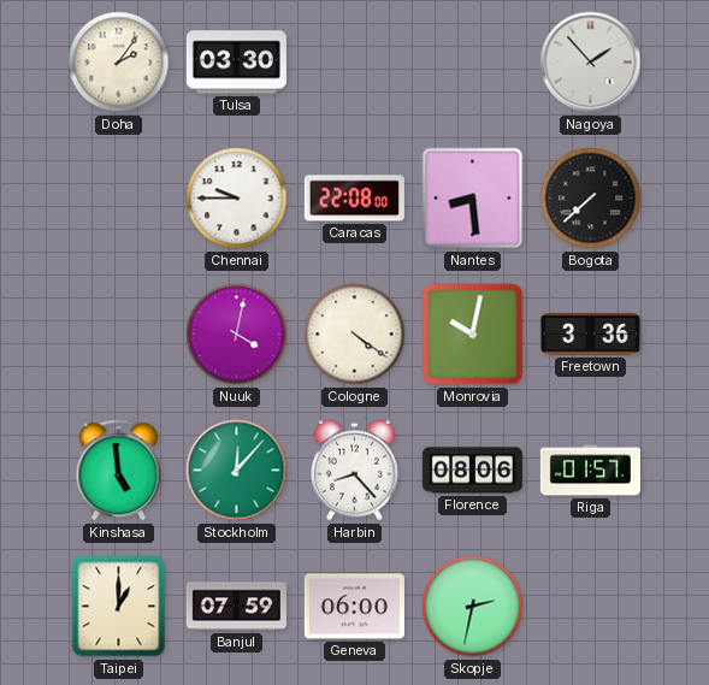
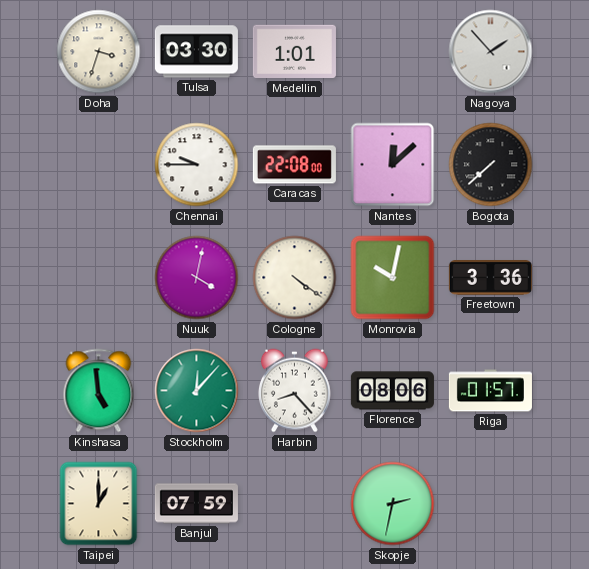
Doha: 2:06 -> 3:33
Medellin: none -> 1:01
Nantes: 8:29 -> 12:08
Geneva: 06:00 -> none
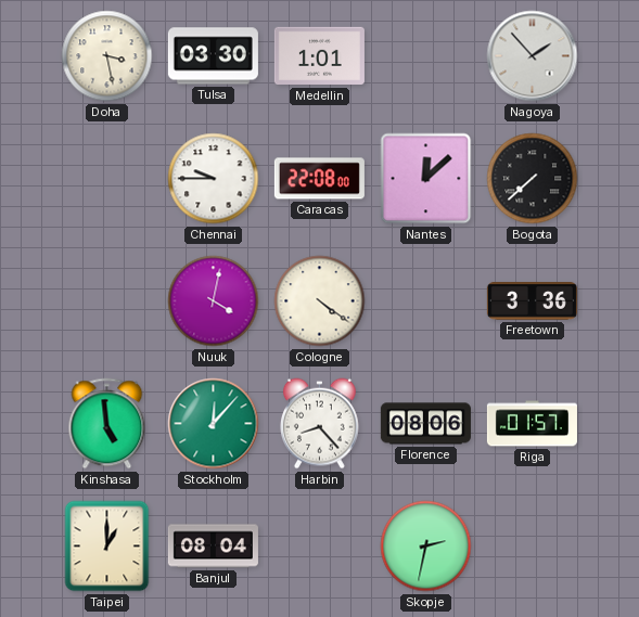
Doha: 3:33 -> 3:28
Monrovia: 10:02 -> none
Banjul: 07:59 -> 08:04
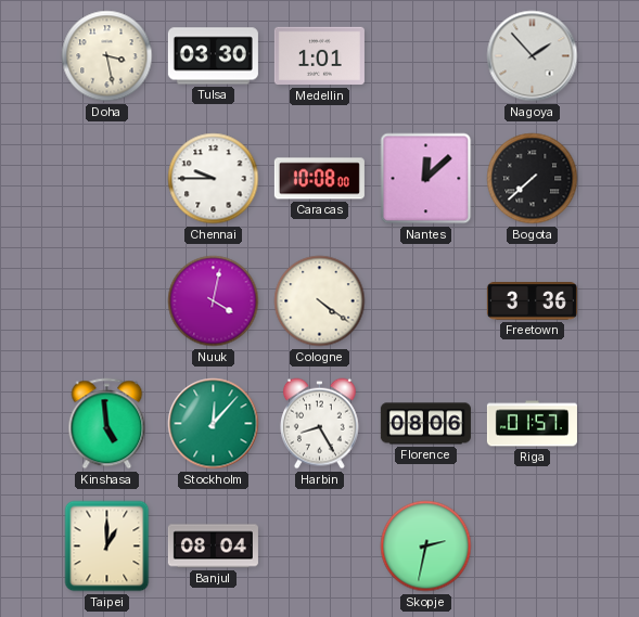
Caracas: 22:08 -> 10:08
Harbin: 8:23 -> 8:25
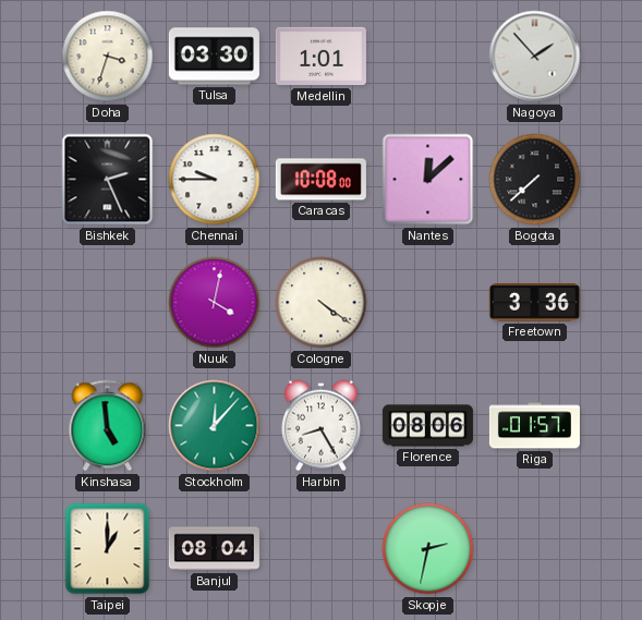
Doha: 3:28 -> 3:33
Bishkek: none -> 2:26
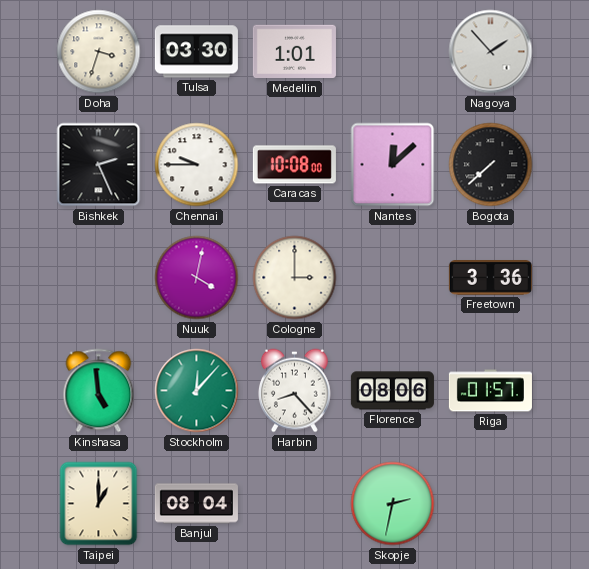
Cologne: 4:21 -> 3:00
Harbin: 8:25 -> 8:23
